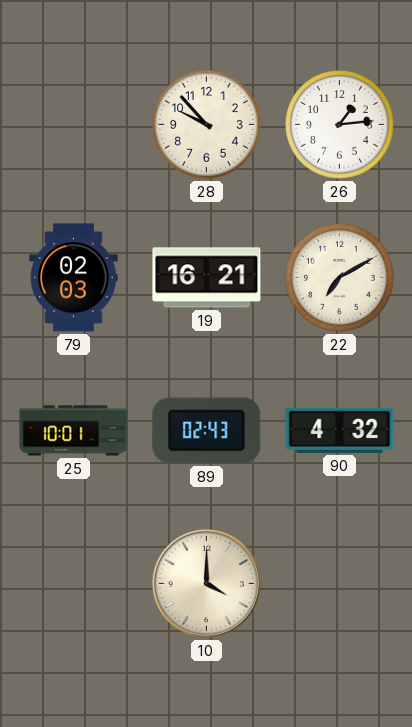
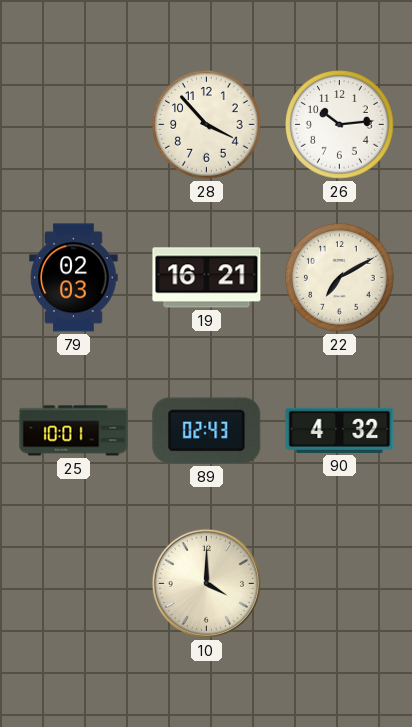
28: 9:53 -> 3:53
26: 1:14 -> 10:14
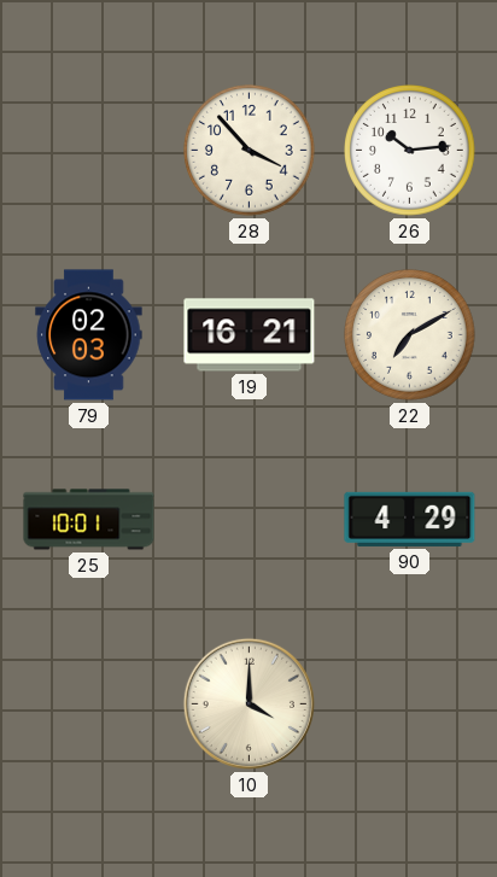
89: 02:43 -> none
90: 4:32 -> 4:29
